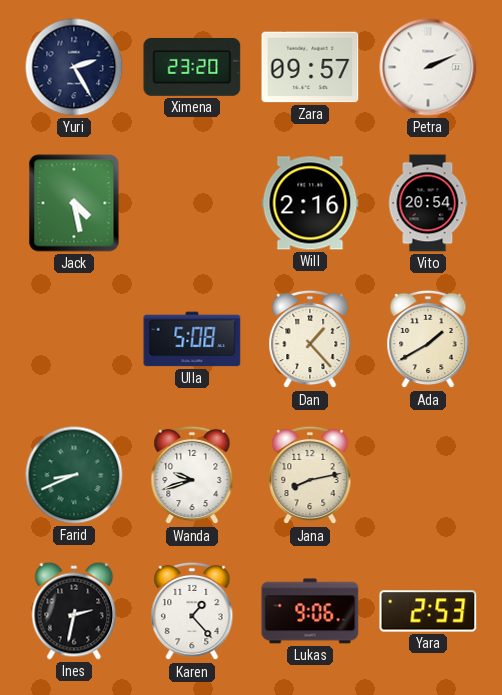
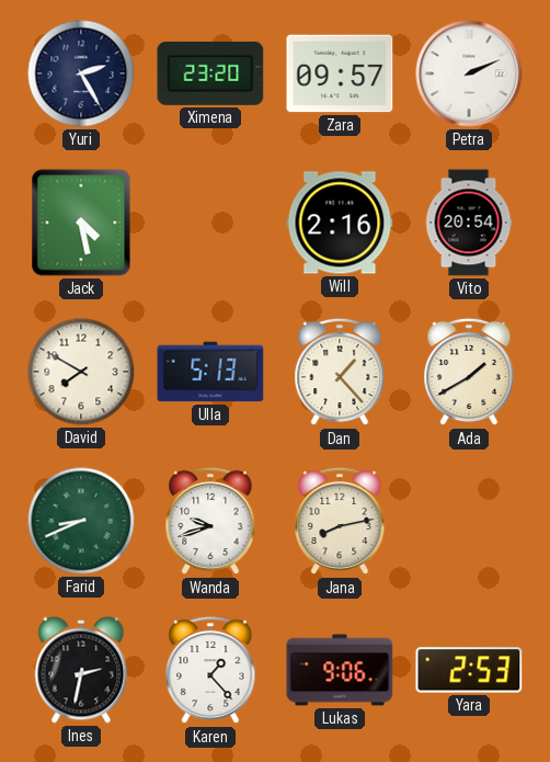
David: none -> 7:50
Ulla: 5:08 -> 5:13
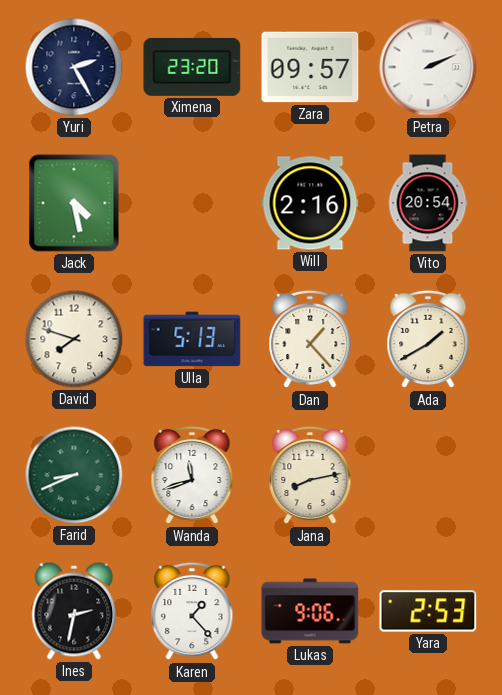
David: 7:50 -> 7:48
Wanda: 9:42 -> 11:42
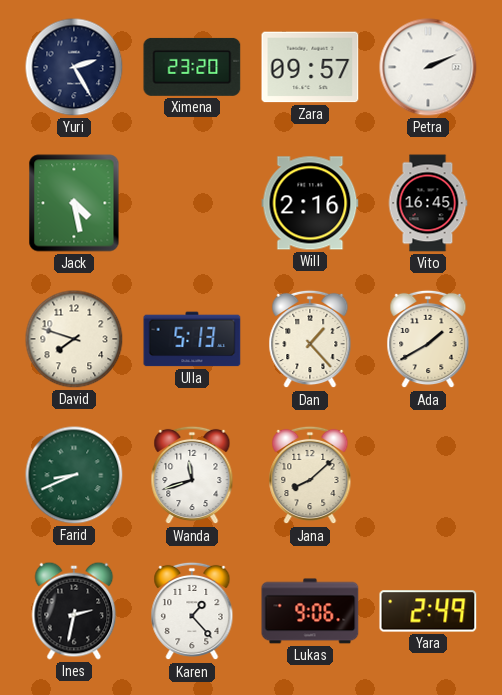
Vito: 20:54 -> 16:45
Jana: 8:13 -> 8:08
Yara: 2:53 -> 2:49
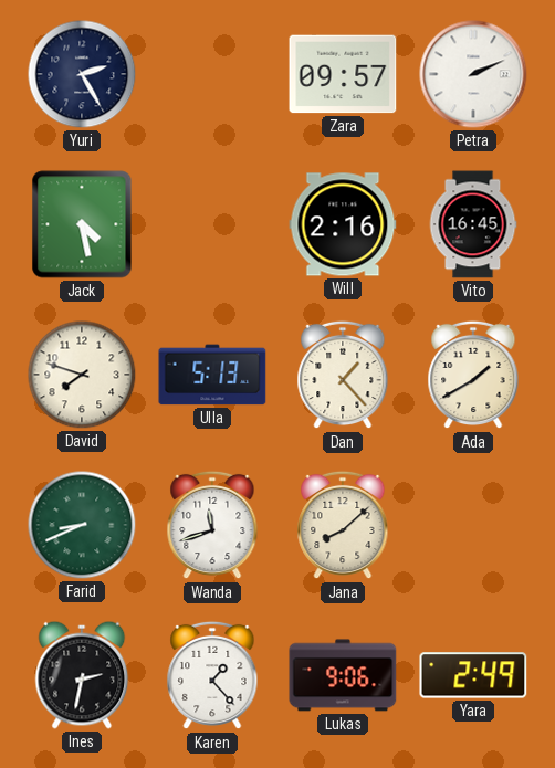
Ximena: 23:20 -> none
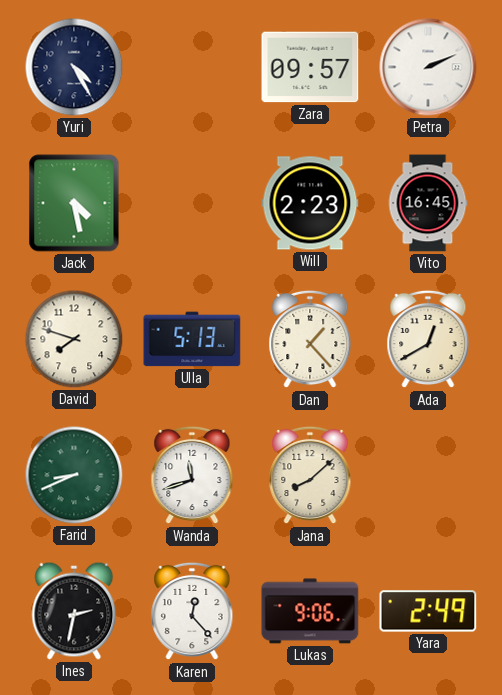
Yuri: 2:25 -> 4:25
Will: 2:16 -> 2:23
Ada: 1:40 -> 12:40
Karen: 1:23 -> 12:23
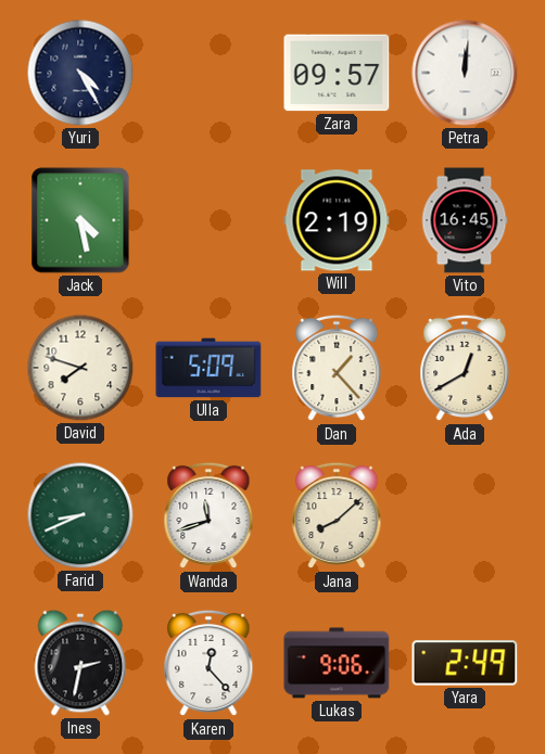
Petra: 2:11 -> 12:01
Will: 2:23 -> 2:19
Ulla: 5:13 -> 5:09
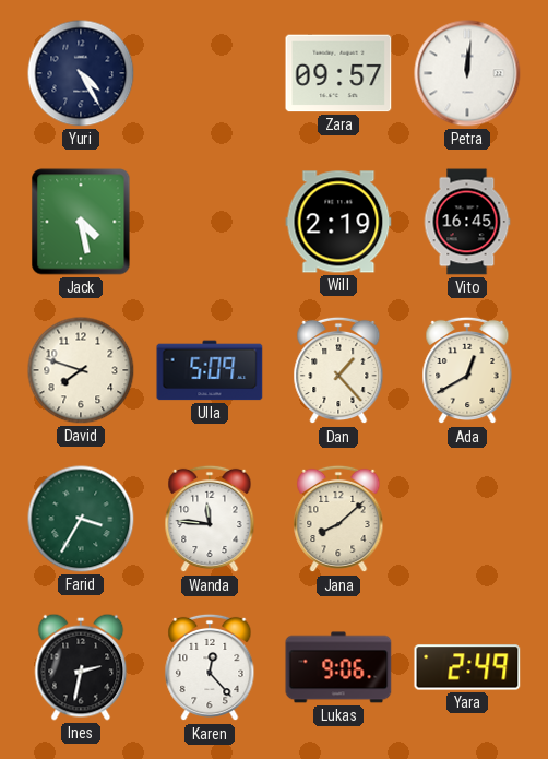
Farid: 8:41 -> 3:35
Wanda: 11:42 -> 11:46
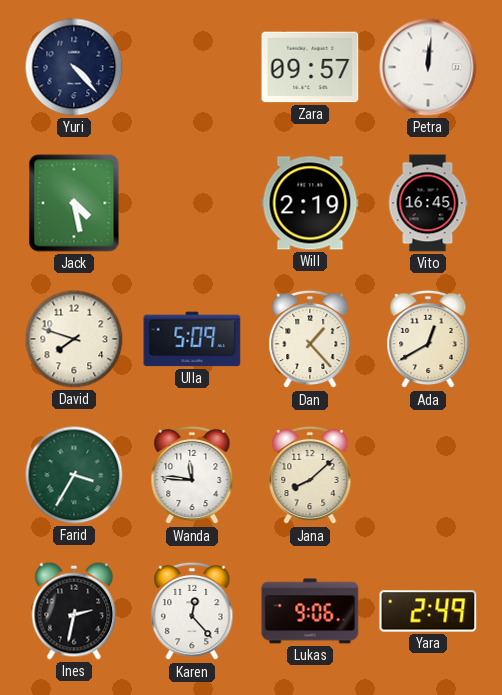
Yuri: 4:25 -> 4:23
